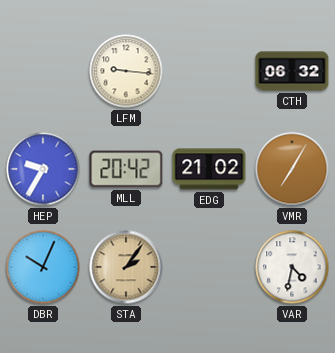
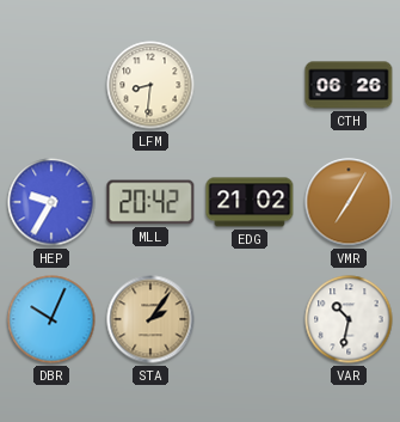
LFM: 9:16 -> 8:31
CTH: 06:32 -> 06:26
VAR: 4:32 -> 10:32
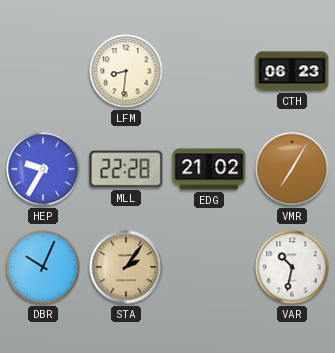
CTH: 06:26 -> 06:23
MLL: 20:42 -> 22:28
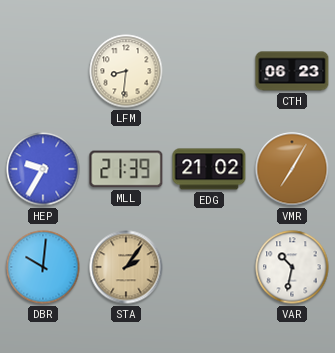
MLL: 22:28 -> 21:39
DBR: 10:04 -> 10:01
